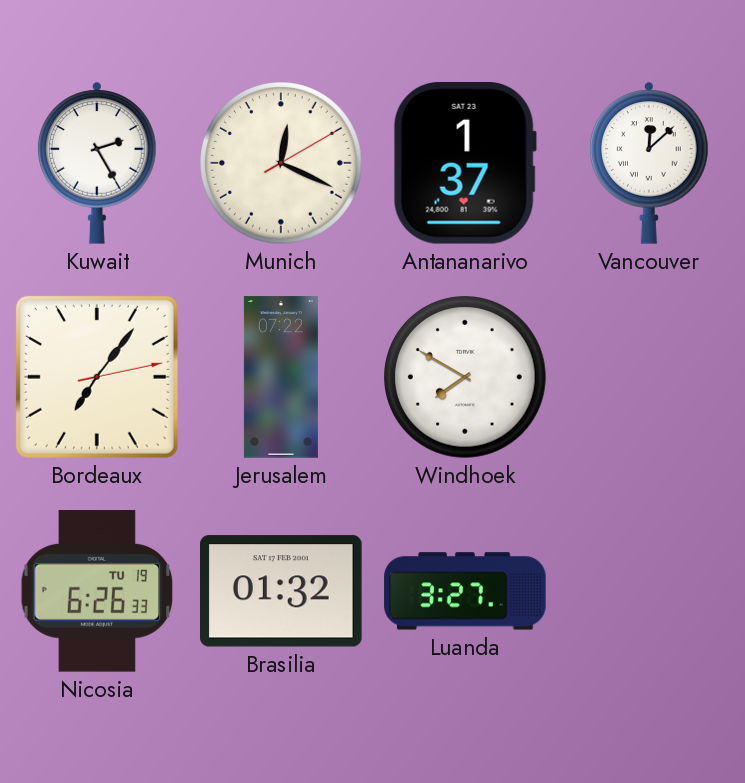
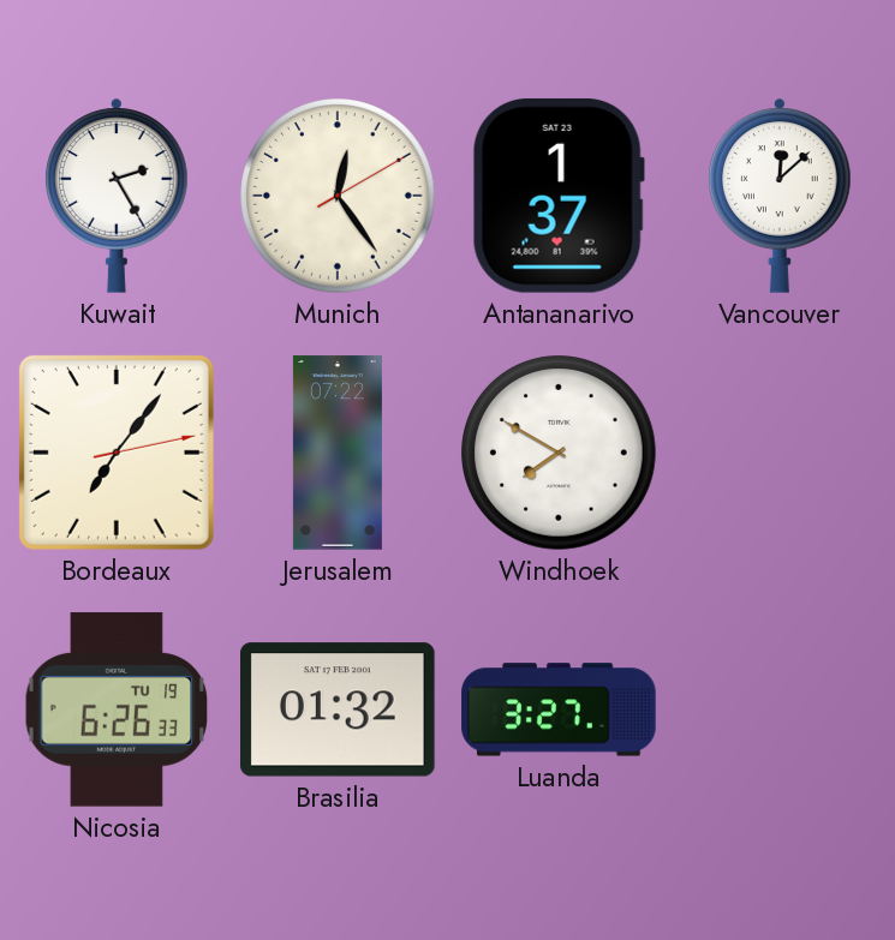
Munich: 12:19 -> 12:24
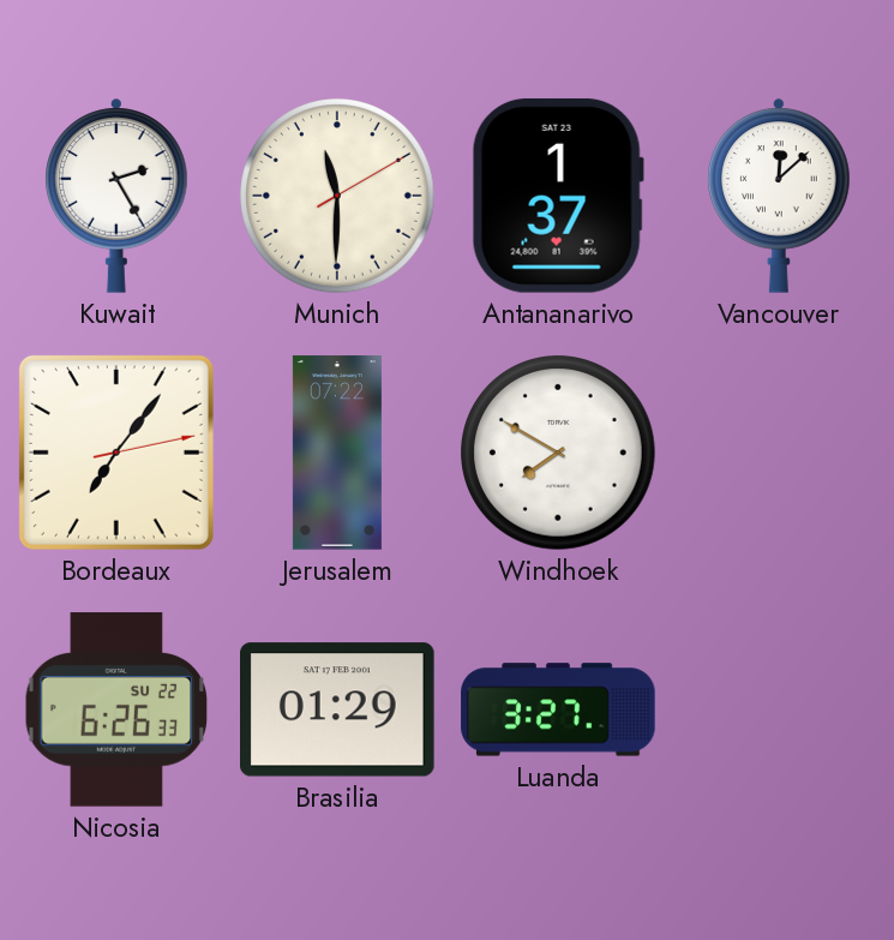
Munich: 12:24 -> 11:30
Nicosia date: TU 19 -> SU 22
Brasilia: 01:32 -> 01:29
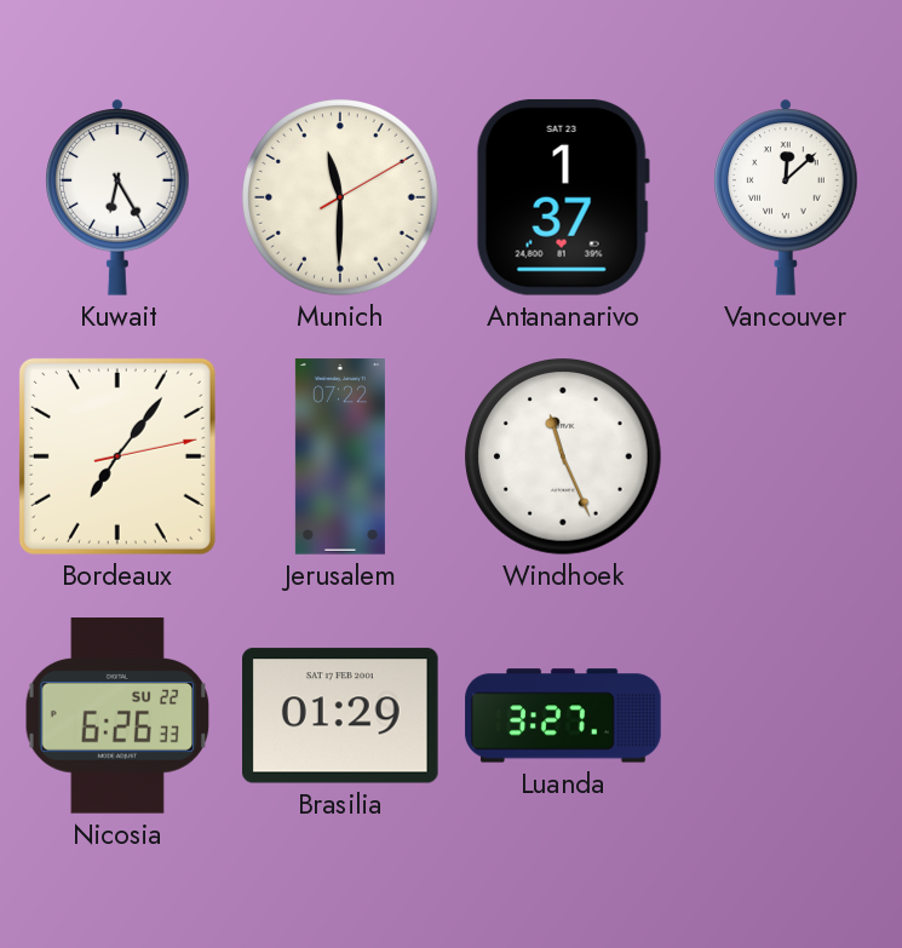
Kuwait: 2:25 -> 6:25
Windhoek: 7:50 -> 11:26
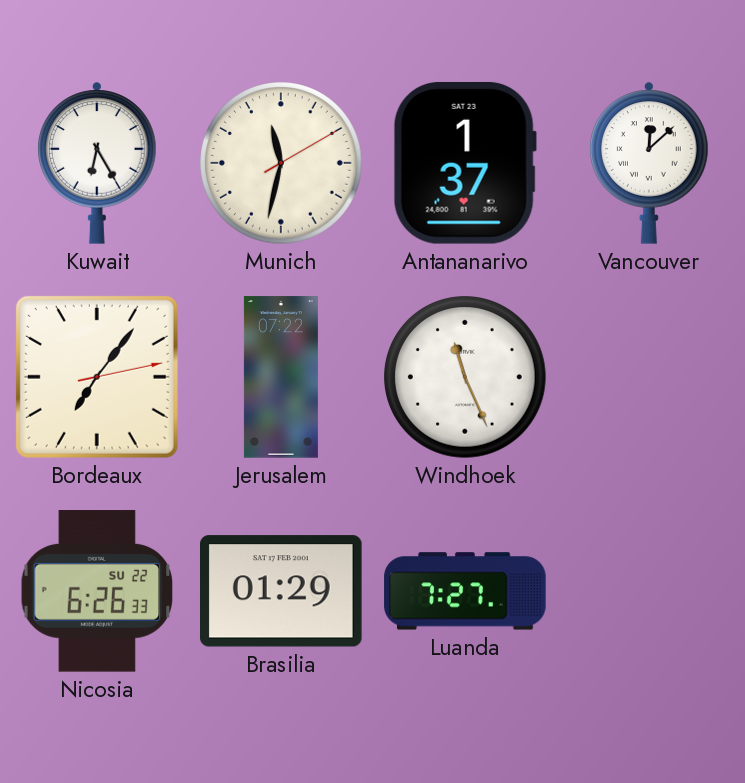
Munich: 11:30 -> 11:32
Luanda: 3:27 -> 7:27
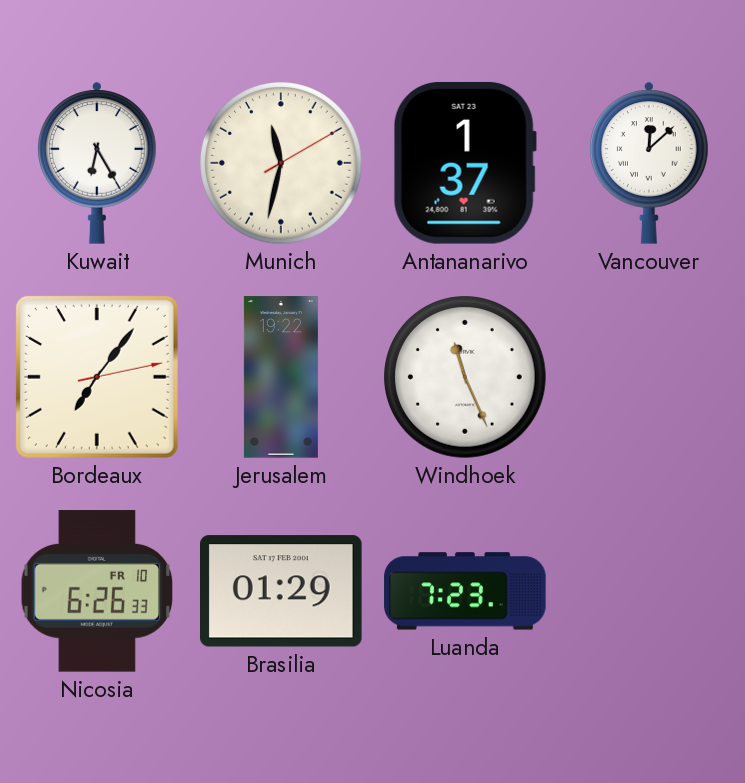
Jerusalem: 07:22 -> 19:22
Nicosia date: SU 22 -> FR 10
Luanda: 7:27 -> 7:23
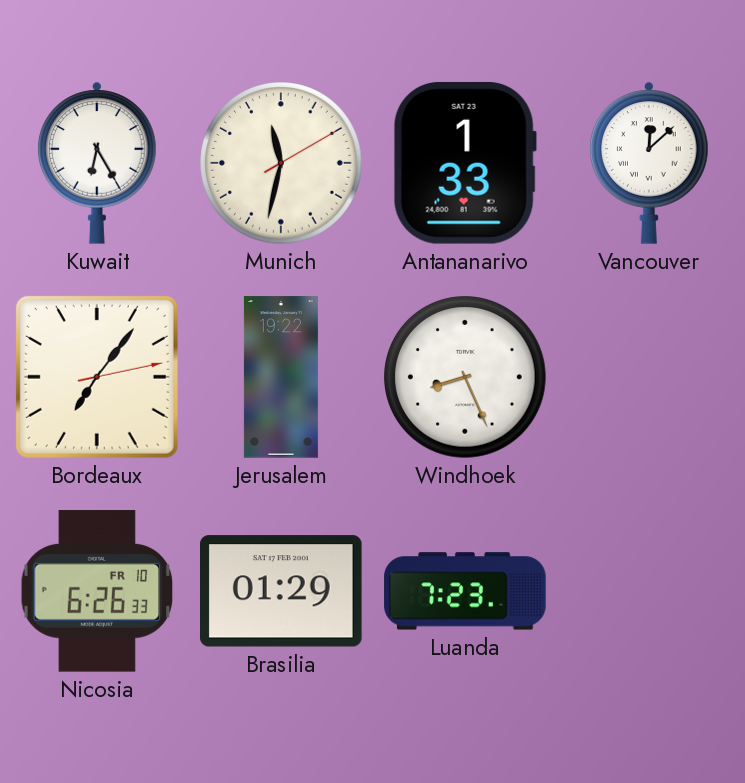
Antananarivo: 1:37 -> 1:33
Windhoek: 11:26 -> 8:26
